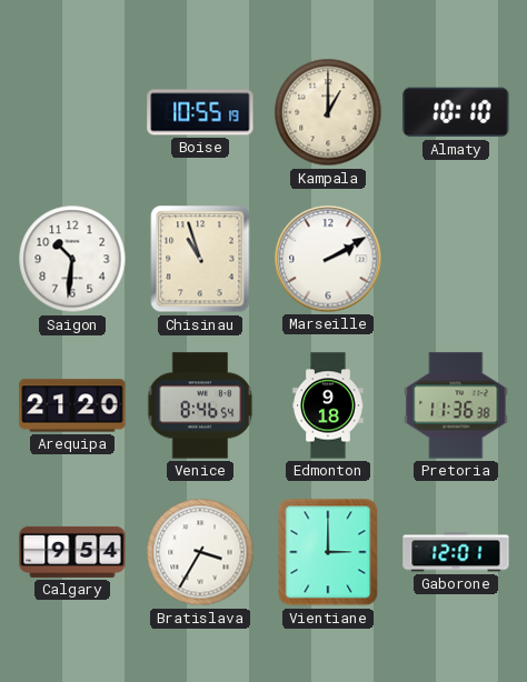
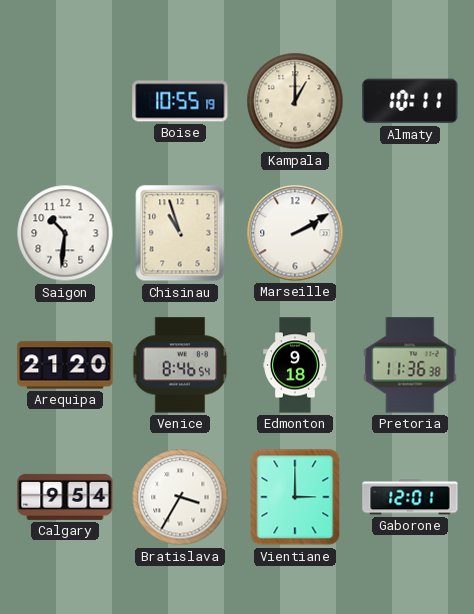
Almaty: 10:10 -> 10:11
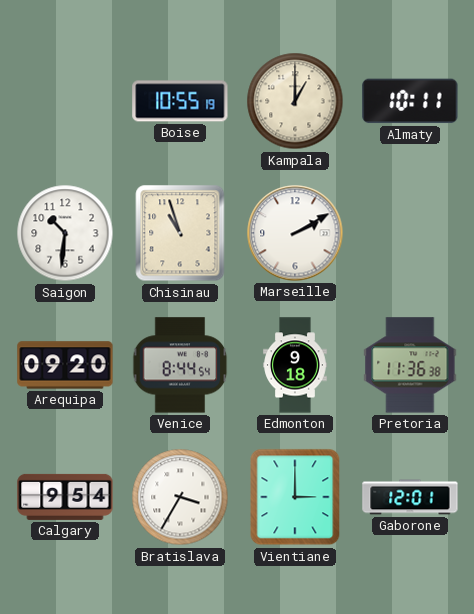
Arequipa: 21:20 -> 09:20
Venice: 8:46 -> 8:44
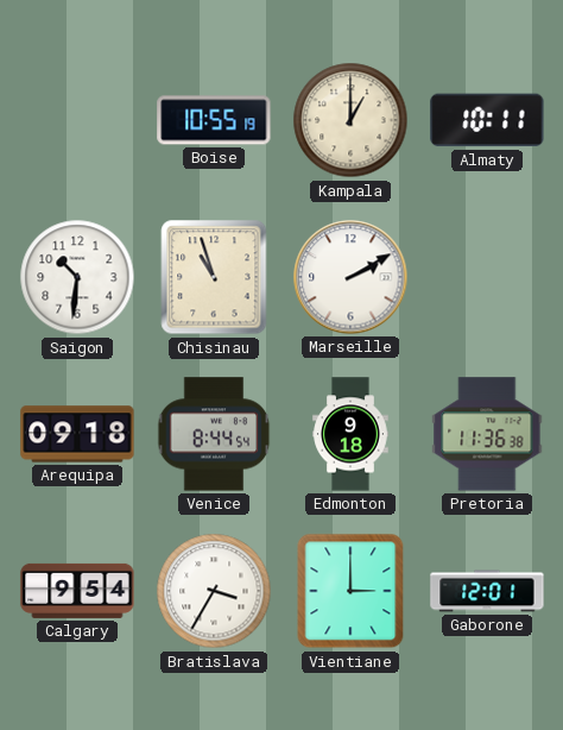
Arequipa: 09:20 -> 09:18
